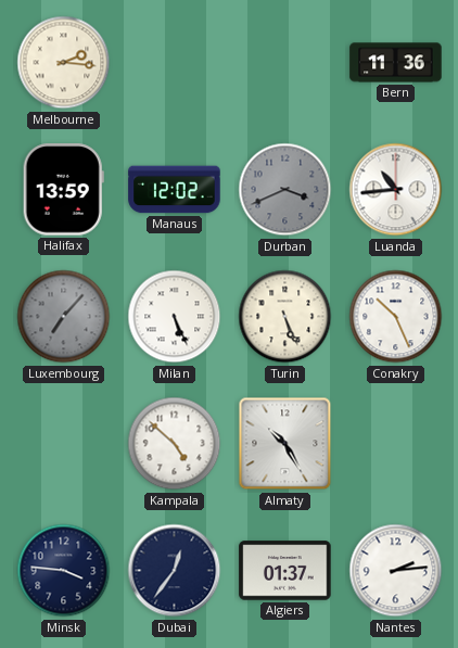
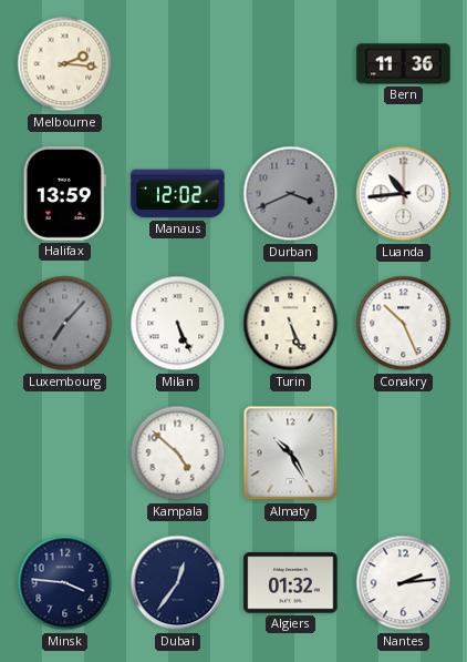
Algiers: 01:37 -> 01:32
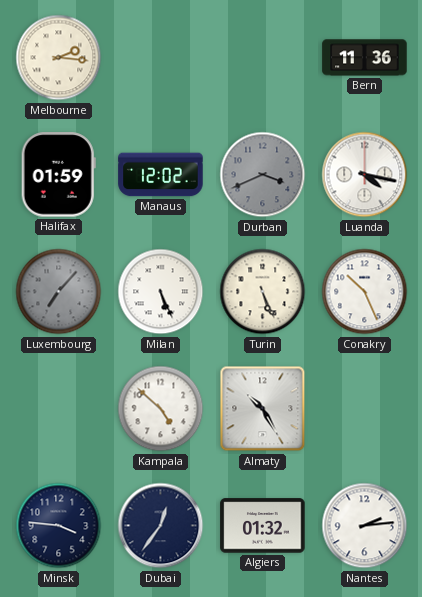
Halifax: 13:59 -> 01:59
Luanda: 10:44 -> 4:17
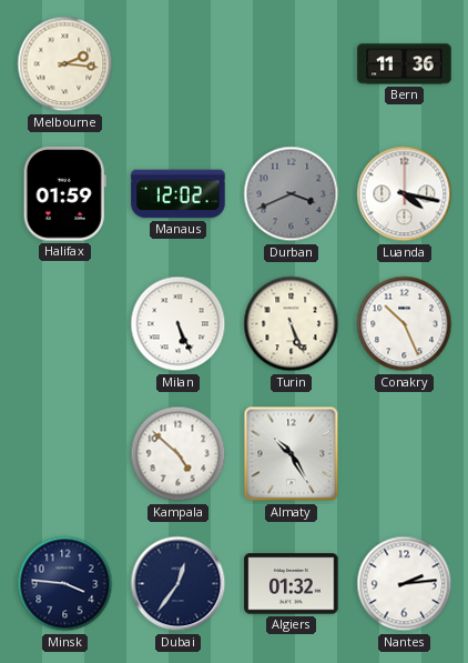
Luxembourg: 7:07 -> none
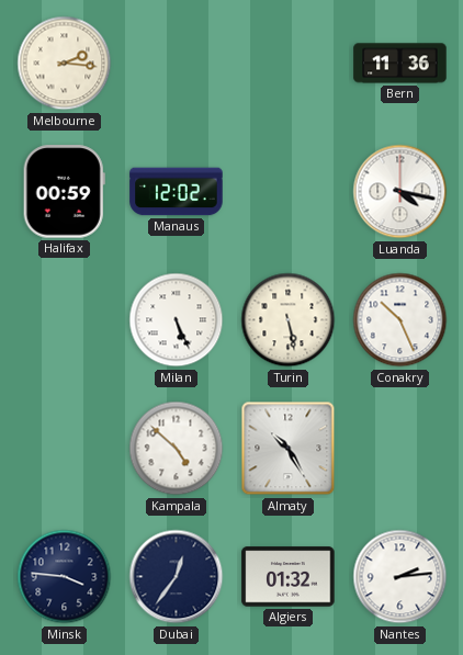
Halifax: 01:59 -> 00:59
Durban: 3:41 -> none
Turin: 5:26 -> 5:28
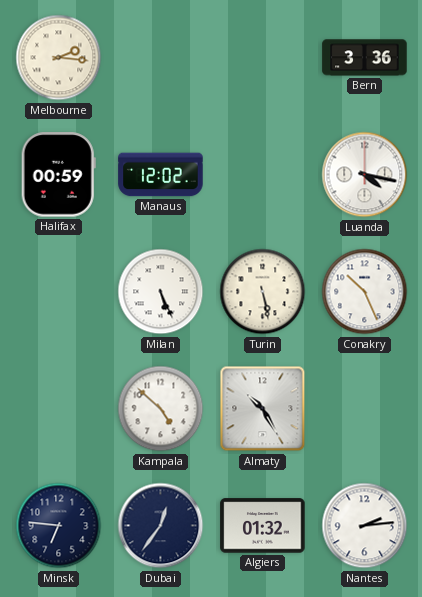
Bern: 11:36 -> 3:36
Minsk: 3:46 -> 6:46
